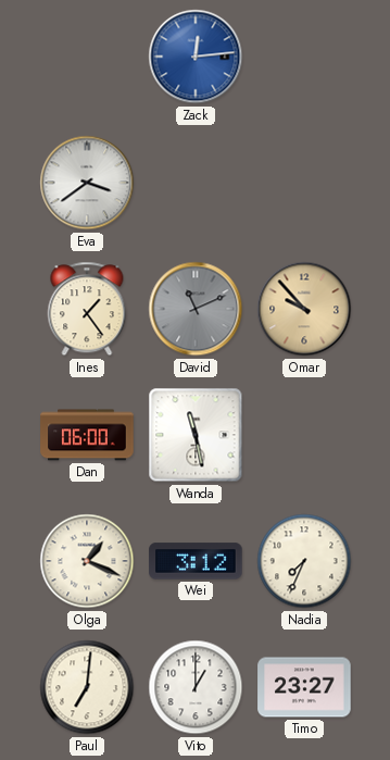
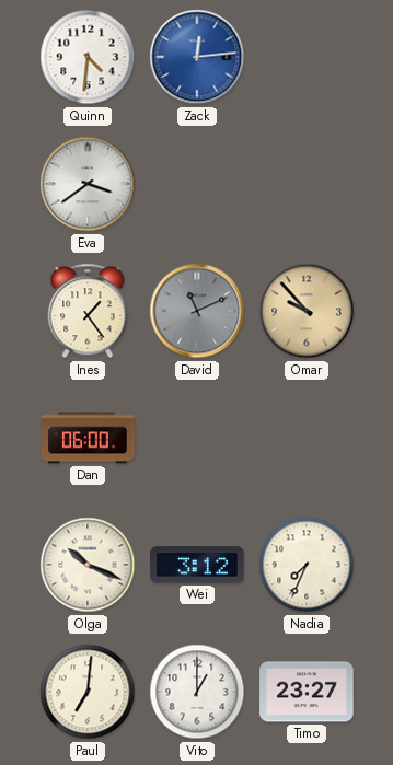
Quinn: none -> 4:31
Wanda: 11:28 -> none
Olga: 1:19 -> 10:19
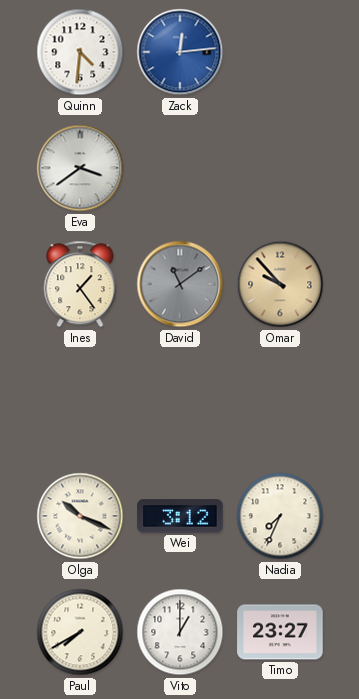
David: 11:11 -> 11:09
Dan: 06:00 -> none
Paul: 7:01 -> 7:40
